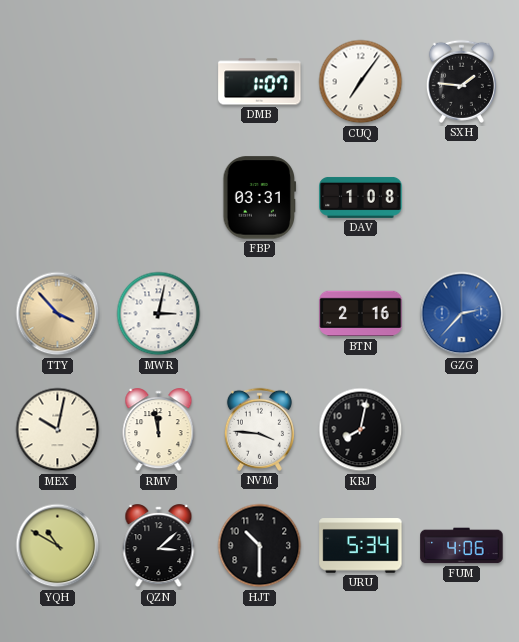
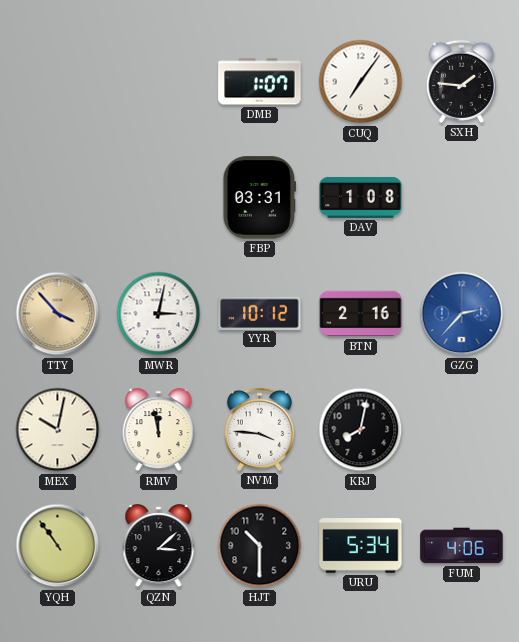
YYR: none -> 10:12
YQH: 10:50 -> 10:54
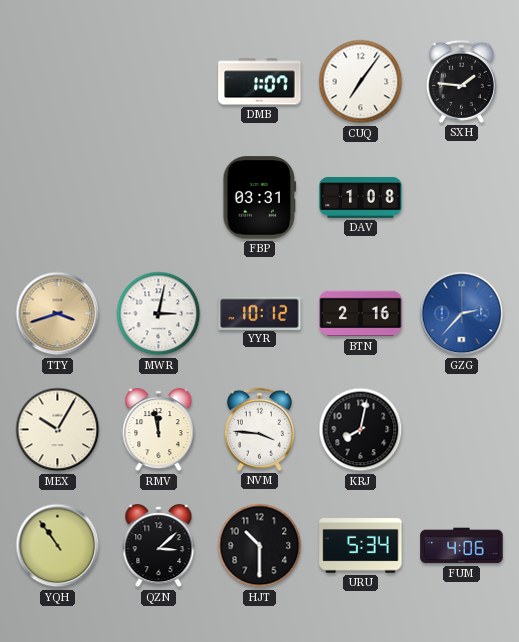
TTY: 3:53 -> 3:42
MEX: 10:02 -> 10:05
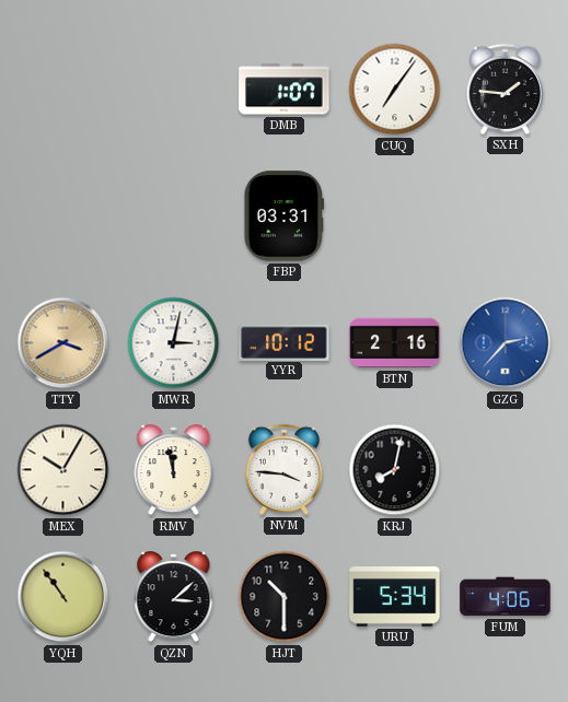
DAV: 1:08 -> none
TTY: 3:42 -> 3:40
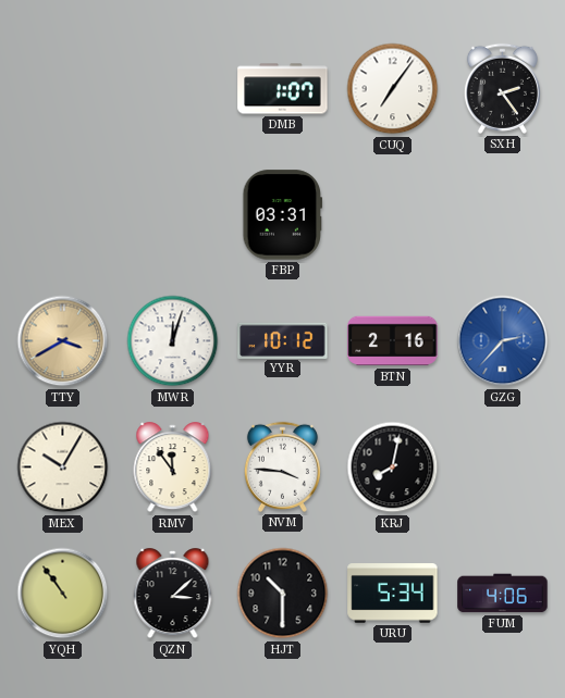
SXH: 1:46 -> 2:24
MWR: 3:02 -> 12:03
RMV: 11:58 -> 11:54
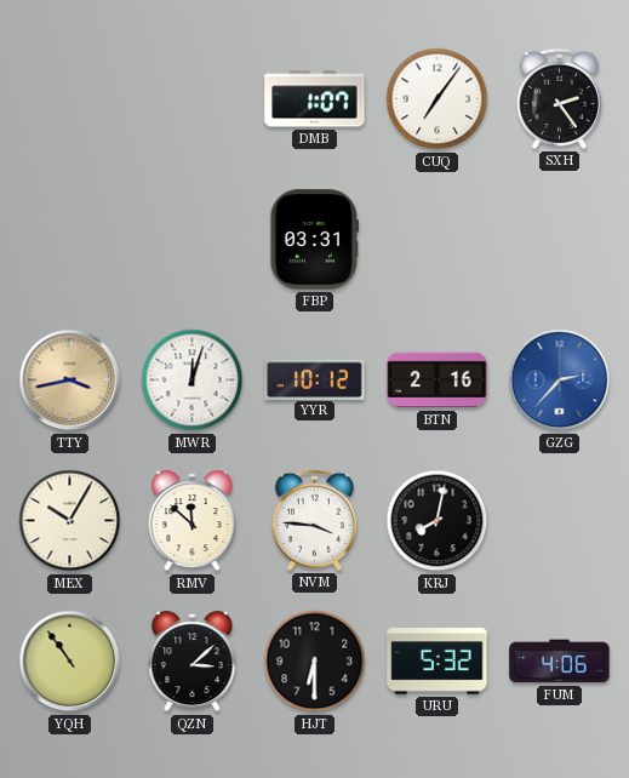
TTY: 3:40 -> 3:43
RMV: 11:54 -> 11:52
HJT: 10:30 -> 6:30
URU: 5:34 -> 5:32
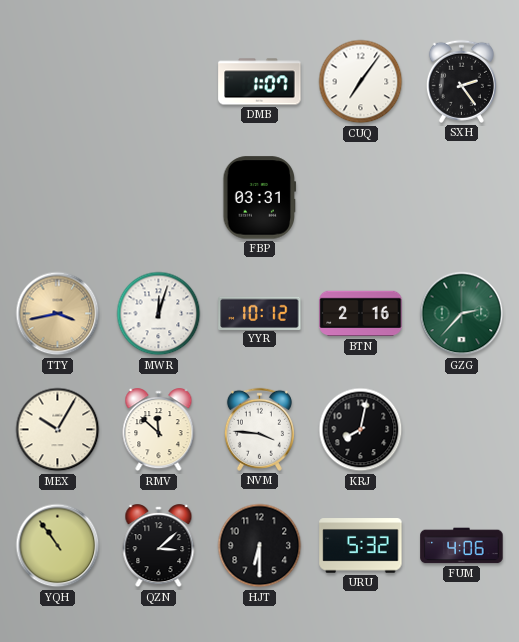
GZG dial: blue -> green
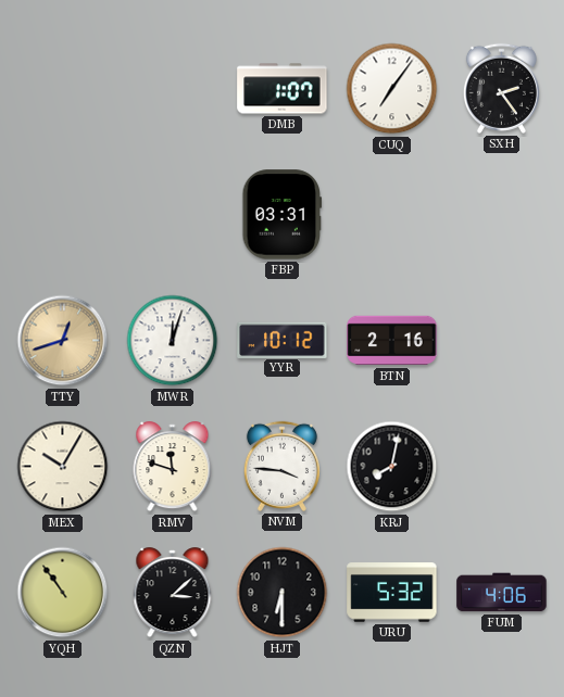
TTY: 3:43 -> 12:42
GZG: 2:37 -> none
RMV: 11:52 -> 11:48
